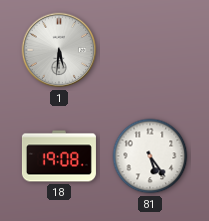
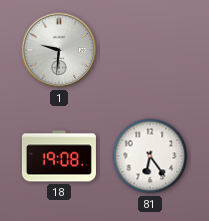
1: 5:31 -> 9:31
81: 5:24 -> 6:24
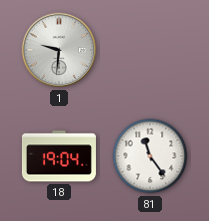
18: 19:08 -> 19:04
81: 6:24 -> 11:24
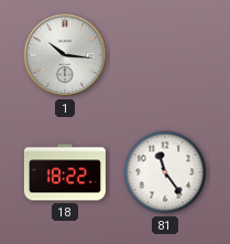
1: 9:31 -> 10:16
18: 19:04 -> 18:22
